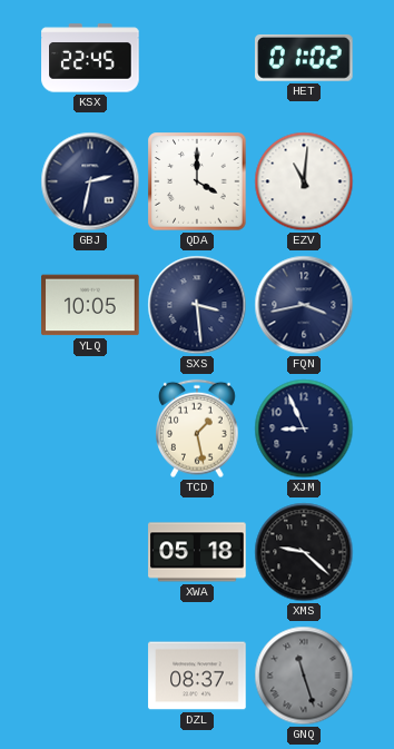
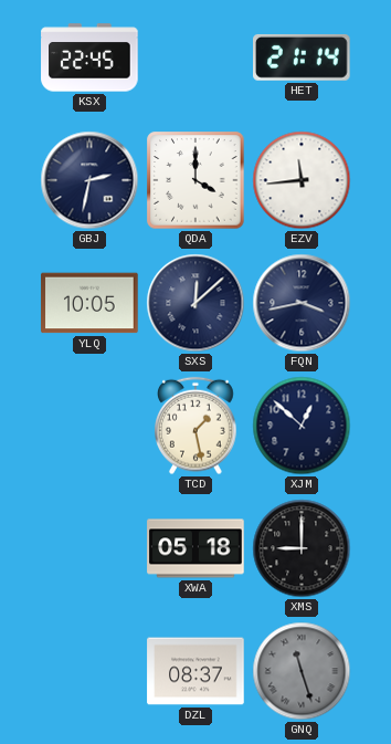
HET: 01:02 -> 21:14
EZV: 11:01 -> 11:44
SXS: 3:29 -> 12:08
XJM: 8:56 -> 12:52
XMS: 9:22 -> 9:00
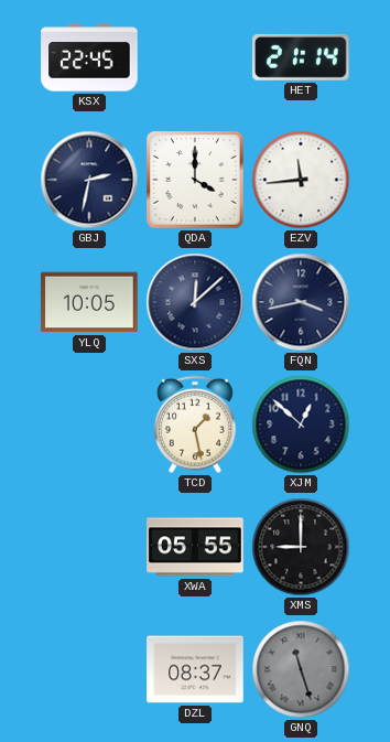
XWA: 05:18 -> 05:55
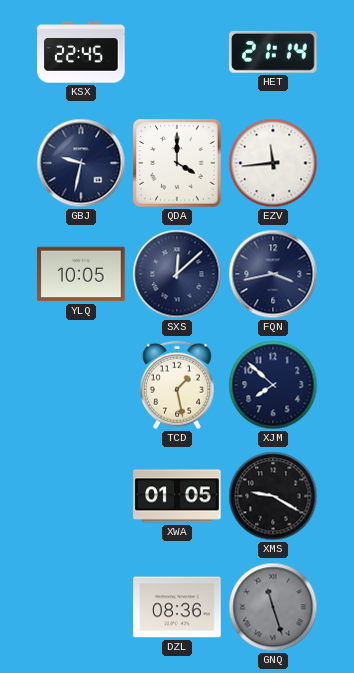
GBJ: 2:32 -> 9:32
XJM: 12:52 -> 7:52
XWA: 05:55 -> 01:05
XMS: 9:00 -> 9:20
DZL: 08:37 -> 08:36
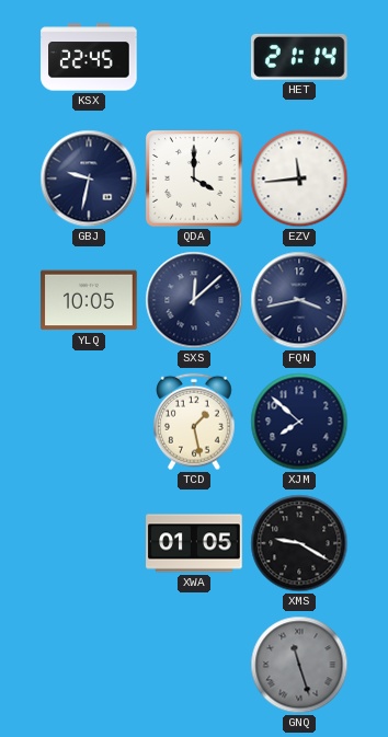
DZL: 08:36 -> none
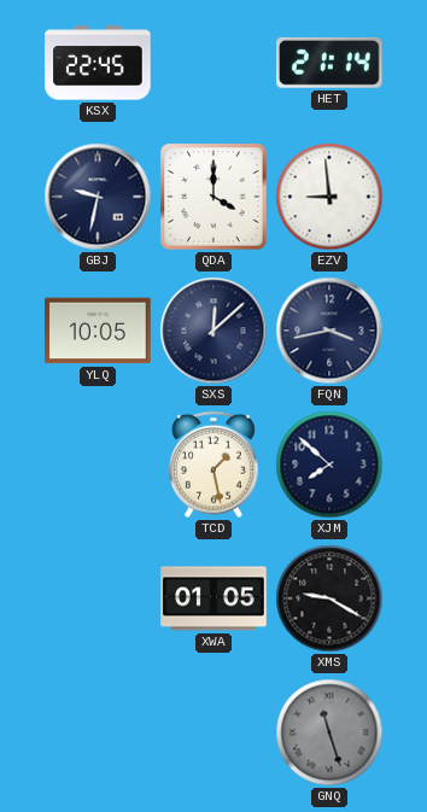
EZV: 11:44 -> 8:59
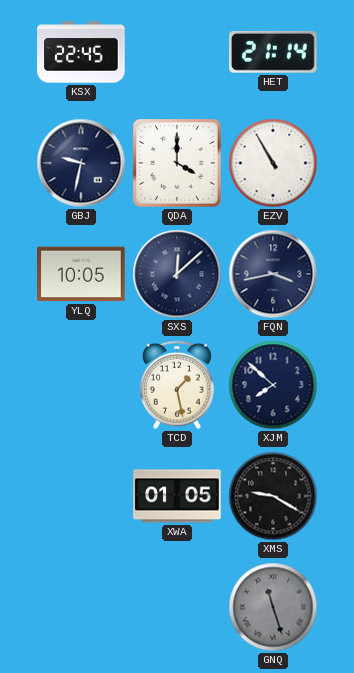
EZV: 8:59 -> 10:55
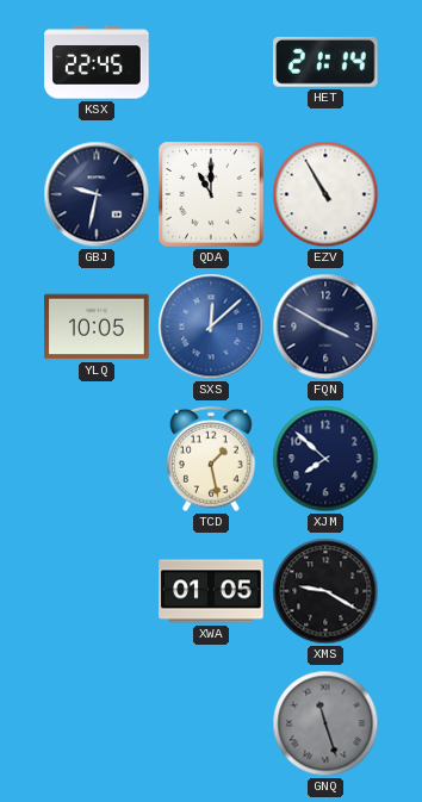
QDA: 4:00 -> 11:00
SXS dial: navy -> blue
FQN: 3:43 -> 3:50
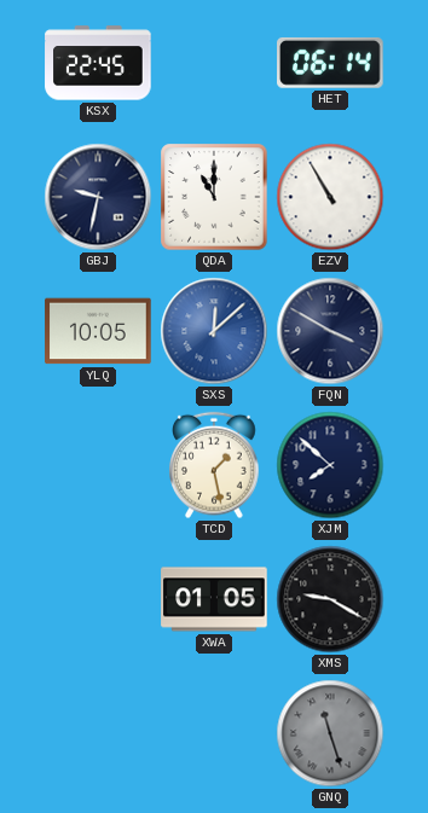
HET: 21:14 -> 06:14
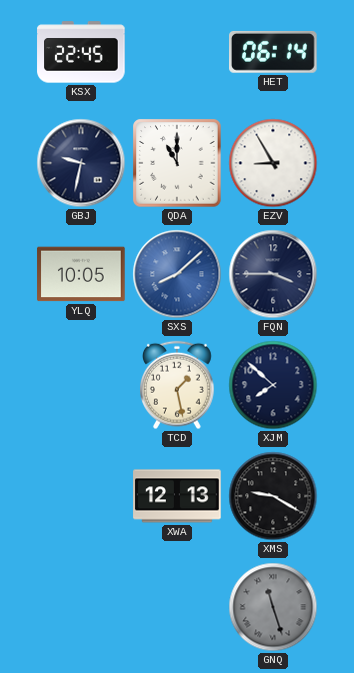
EZV: 10:55 -> 8:55
SXS: 12:08 -> 8:08
FQN: 3:50 -> 3:45
XWA: 01:05 -> 12:13
